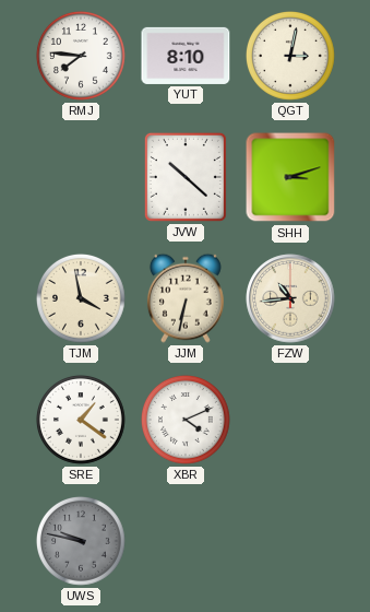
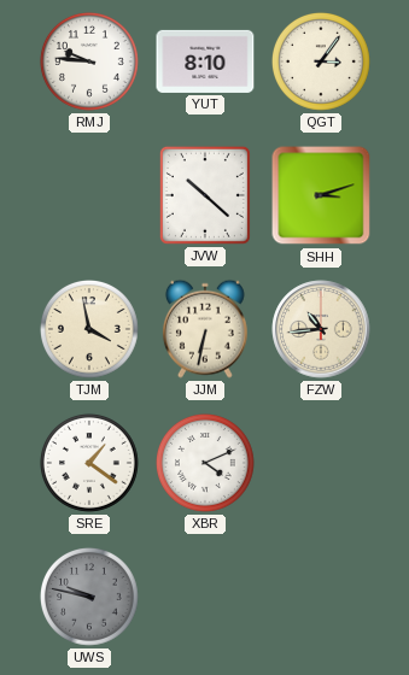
RMJ: 7:46 -> 9:46
QGT: 3:02 -> 3:06
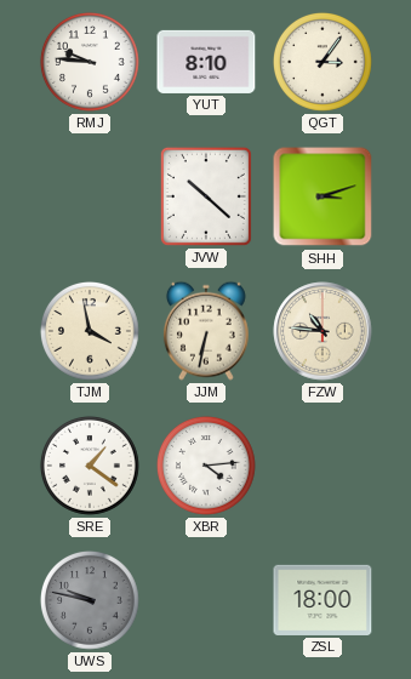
FZW: 10:44 -> 10:46
XBR: 4:11 -> 4:14
ZSL: none -> 18:00
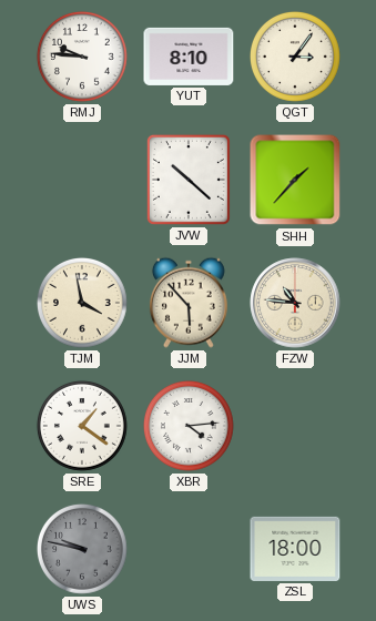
SHH: 3:12 -> 1:37
JJM: 6:32 -> 5:53
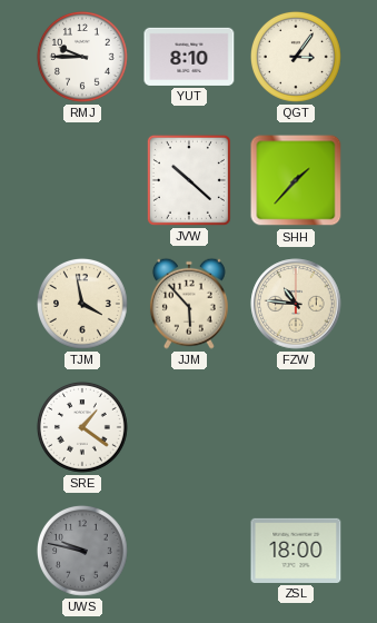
RMJ: 9:46 -> 9:45
XBR: 4:14 -> none
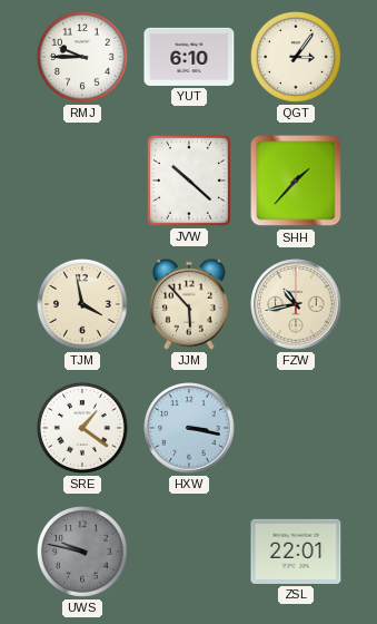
YUT: 8:10 -> 6:10
FZW: 10:46 -> 10:43
HXW: none -> 3:17
ZSL: 18:00 -> 22:01
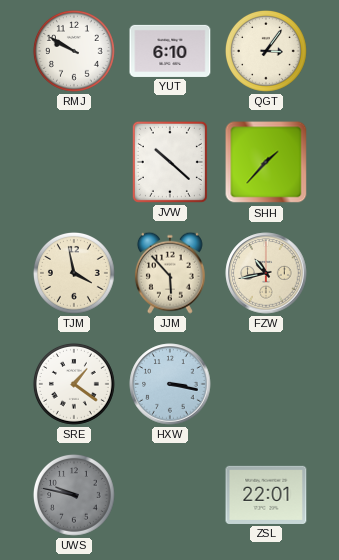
RMJ: 9:45 -> 9:50
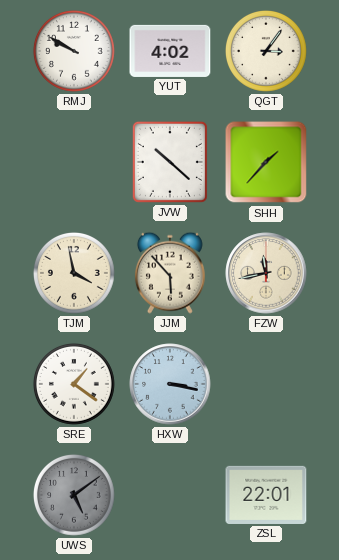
YUT: 6:10 -> 4:02
FZW: 10:43 -> 11:43
UWS: 9:47 -> 5:09
